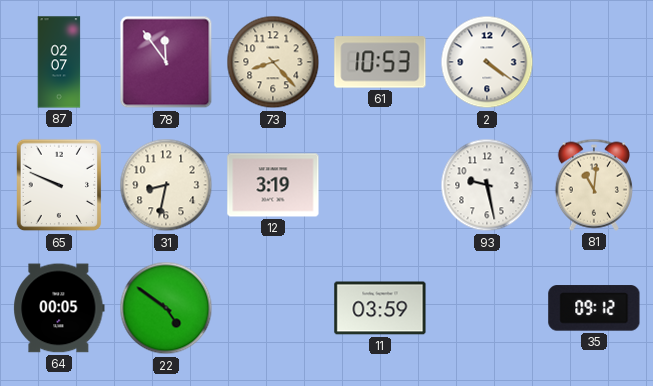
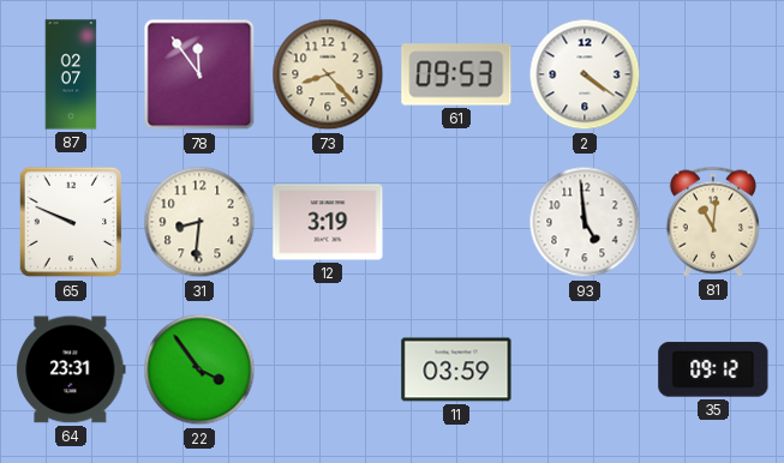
61: 10:53 -> 09:53
31: 8:32 -> 8:31
93: 9:28 -> 4:59
64: 00:05 -> 23:31
22: 4:51 -> 3:54
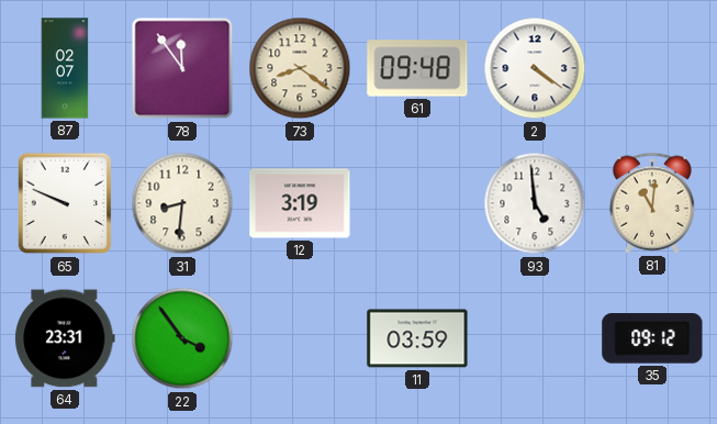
73: 8:23 -> 8:21
61: 09:53 -> 09:48
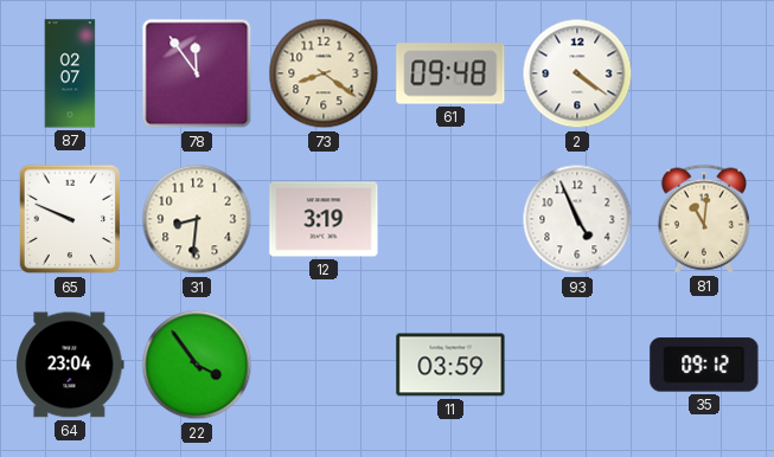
93: 4:59 -> 4:56
64: 23:31 -> 23:04
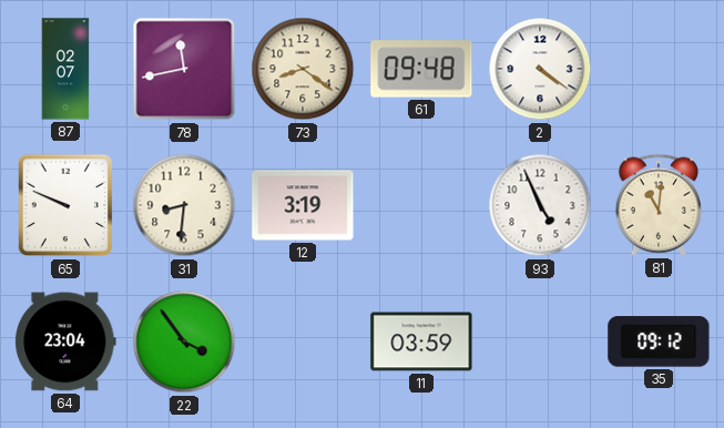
78: 11:54 -> 11:43
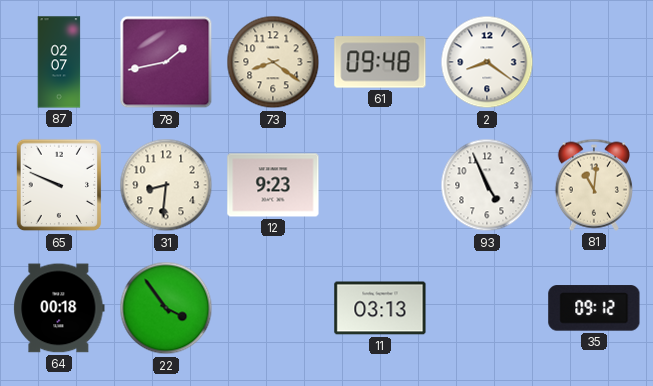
78: 11:43 -> 1:43
2: 4:21 -> 8:21
12: 3:19 -> 9:23
64: 23:04 -> 00:18
11: 03:59 -> 03:13
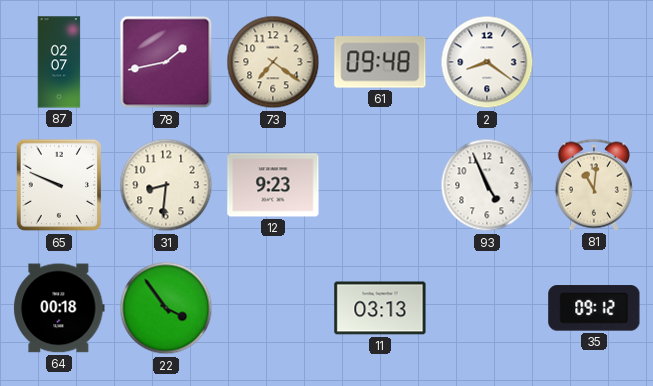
73: 8:21 -> 7:21
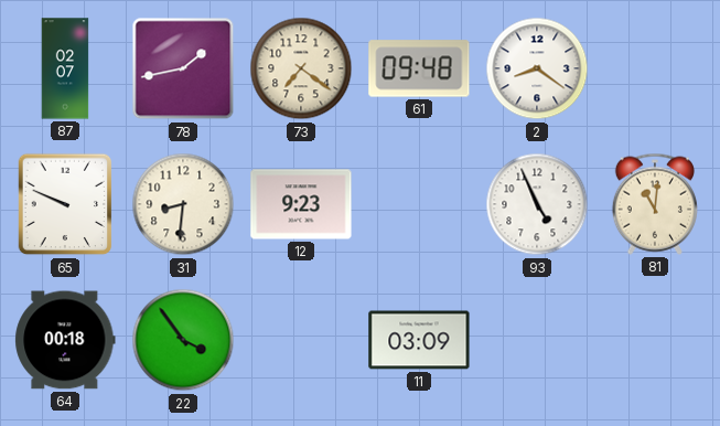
11: 03:13 -> 03:09
35: 09:12 -> none
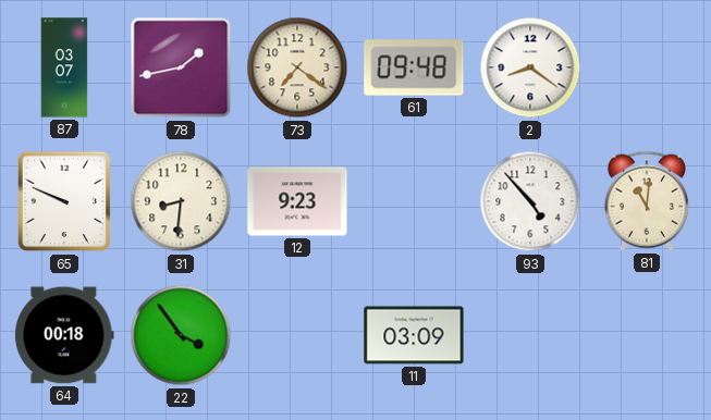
87: 02:07 -> 03:07
93: 4:56 -> 4:53
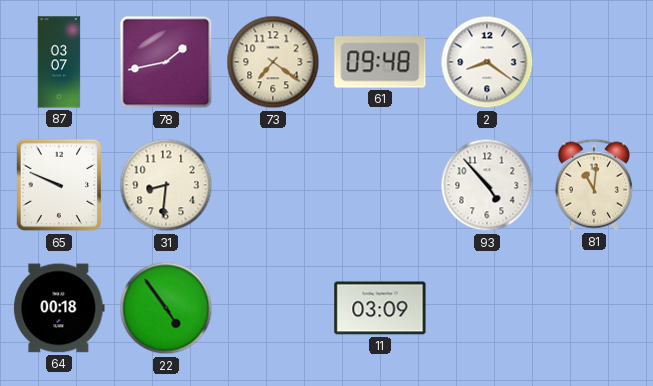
12: 9:23 -> none
22: 3:54 -> 4:54
